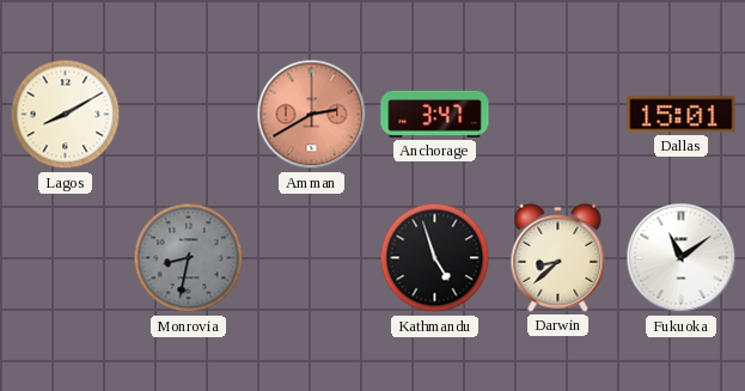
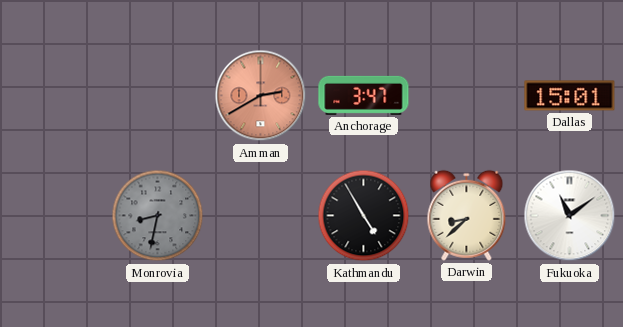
Lagos: 8:10 -> none
Kathmandu: 4:57 -> 4:55
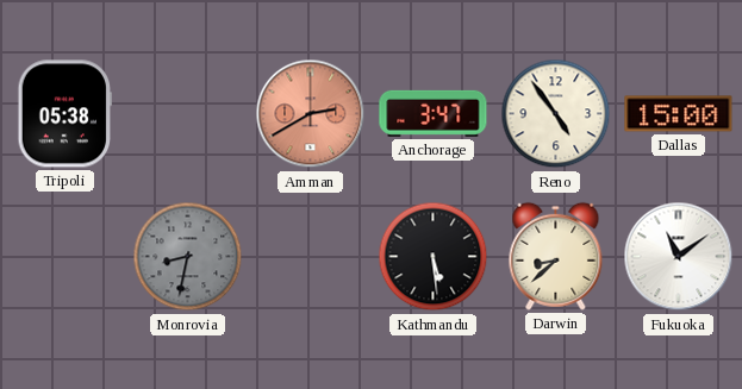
Tripoli: none -> 05:38
Reno: none -> 4:54
Dallas: 15:01 -> 15:00
Kathmandu: 4:55 -> 5:29
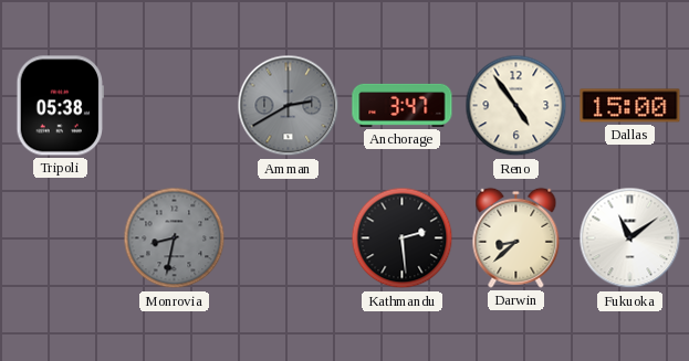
Amman dial: salmon -> grey
Kathmandu: 5:29 -> 2:29
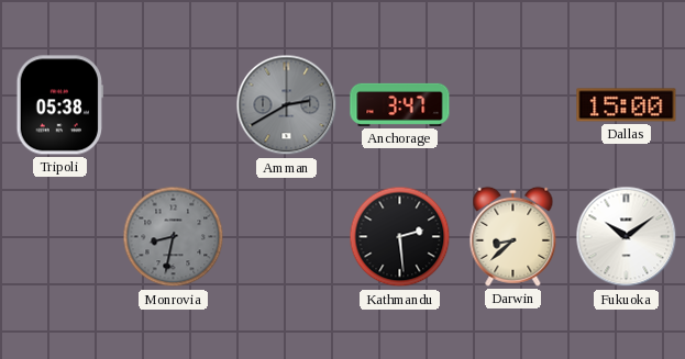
Reno: 4:54 -> none
Fukuoka: 11:09 -> 10:09
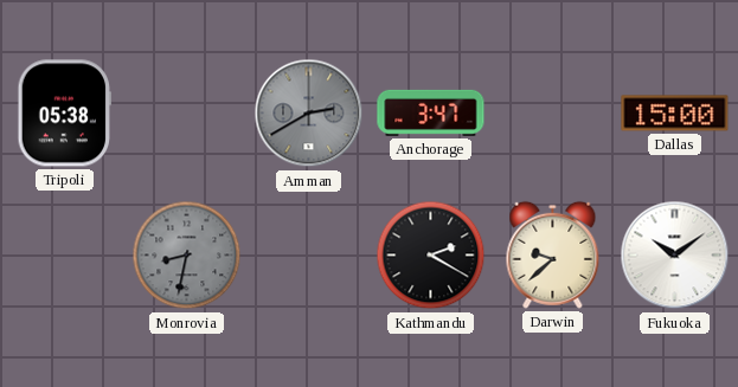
Kathmandu: 2:29 -> 2:20
Darwin: 8:38 -> 9:38
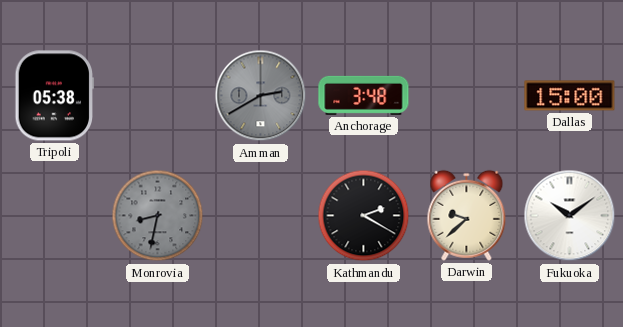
Anchorage: 3:47 -> 3:48
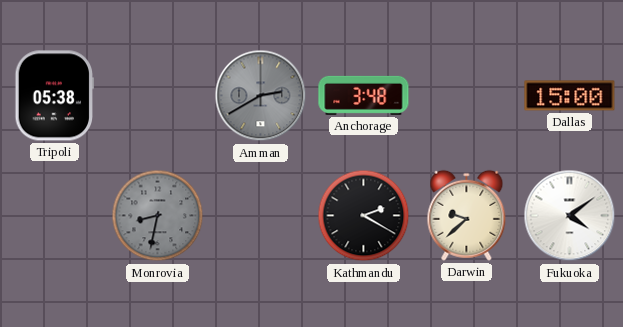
Fukuoka: 10:09 -> 4:09
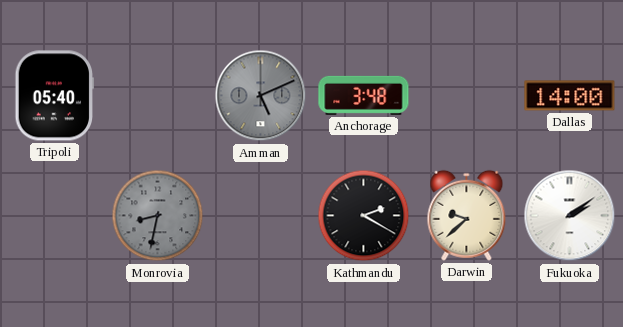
Tripoli: 05:38 -> 05:40
Amman: 2:40 -> 5:11
Dallas: 15:00 -> 14:00
Fukuoka: 4:09 -> 2:09
